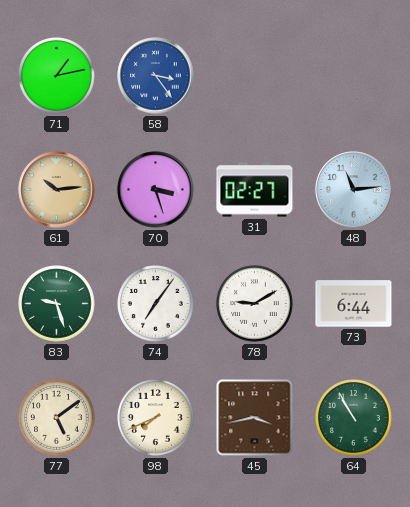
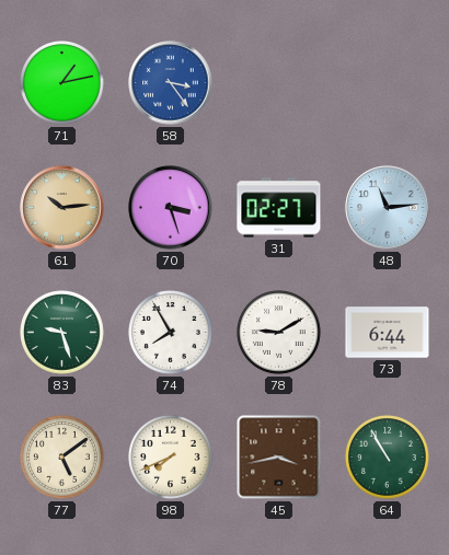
74: 7:06 -> 7:55
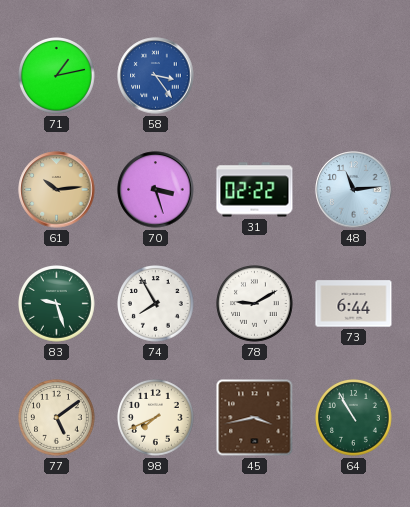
31: 02:27 -> 02:22
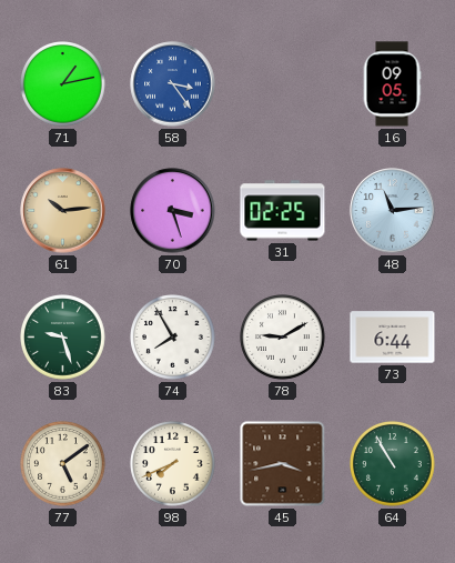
16: none -> 09:05
31: 02:22 -> 02:25
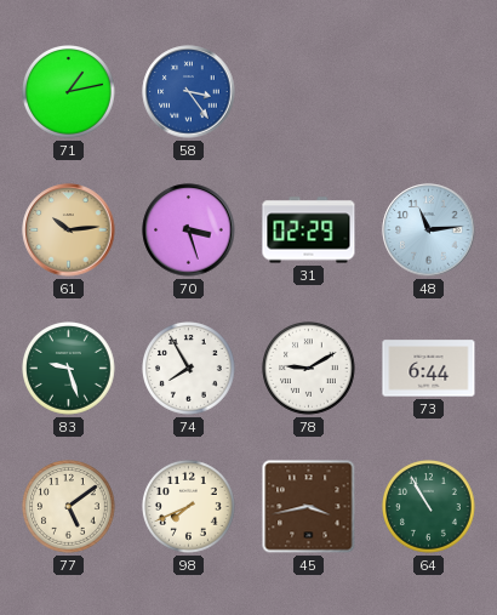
16: 09:05 -> none
31: 02:25 -> 02:29
